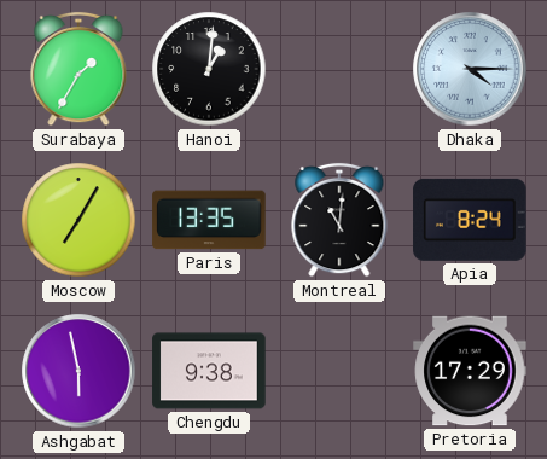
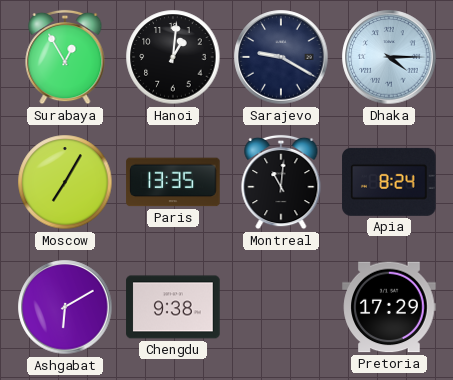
Surabaya: 1:35 -> 12:55
Sarajevo: none -> 9:20
Ashgabat: 5:58 -> 6:10
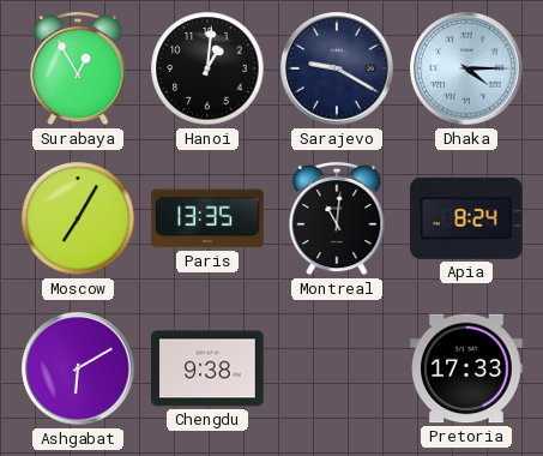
Pretoria: 17:29 -> 17:33
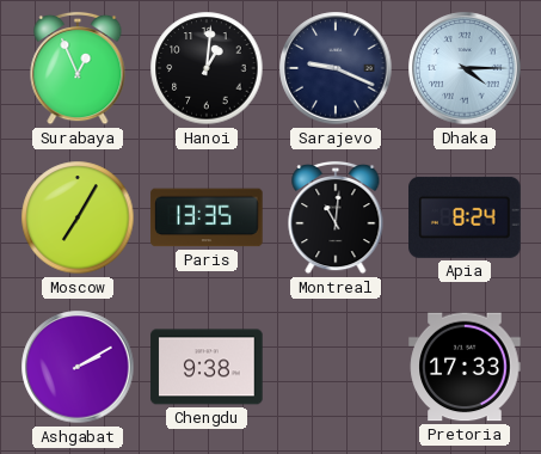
Surabaya: 12:55 -> 12:56
Sarajevo: 9:20 -> 9:19
Ashgabat: 6:10 -> 2:10
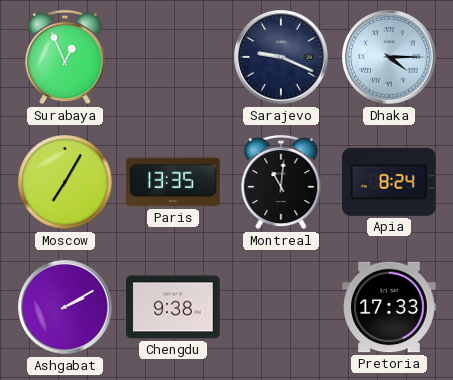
Hanoi: 1:01 -> none
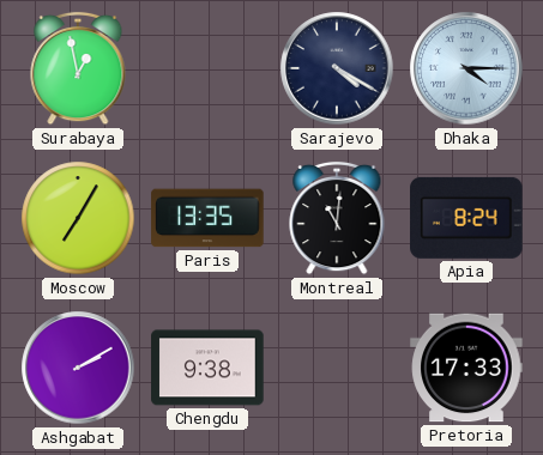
Surabaya: 12:56 -> 12:58
Sarajevo: 9:19 -> 4:20
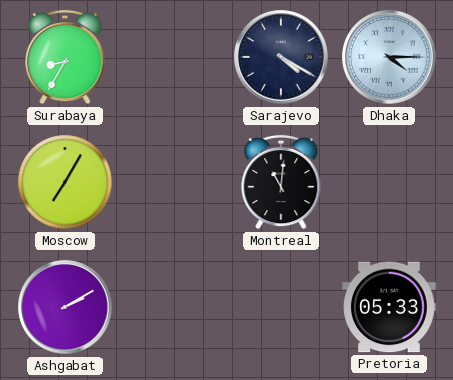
Surabaya: 12:58 -> 8:35
Paris: 13:35 -> none
Apia: 8:24 -> none
Chengdu: 9:38 -> none
Pretoria: 17:33 -> 05:33
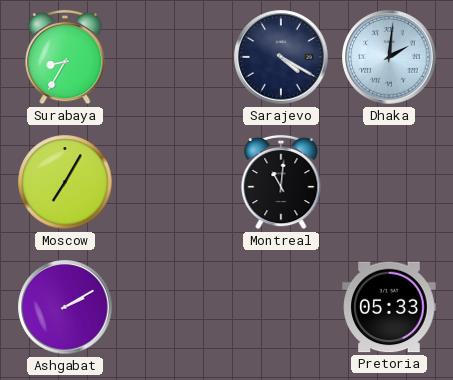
Dhaka: 4:15 -> 2:01
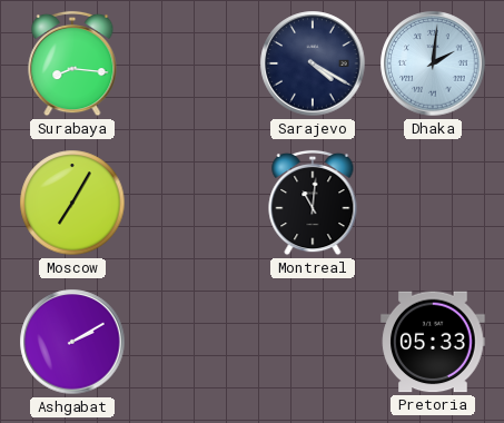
Surabaya: 8:35 -> 8:16
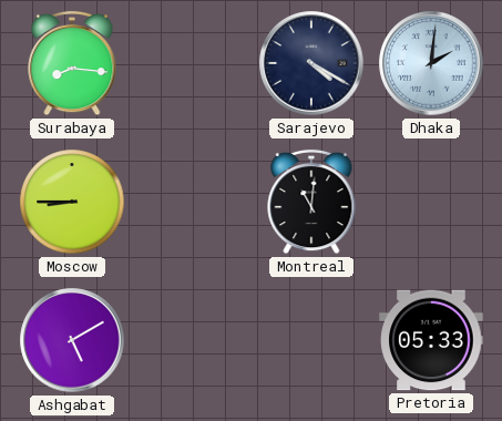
Moscow: 7:05 -> 8:45
Ashgabat: 2:10 -> 5:10
